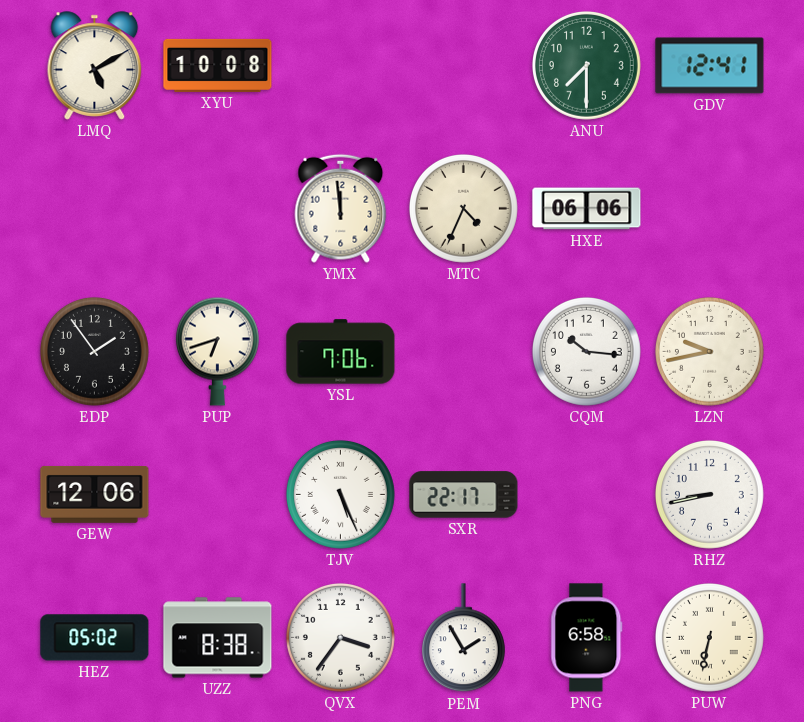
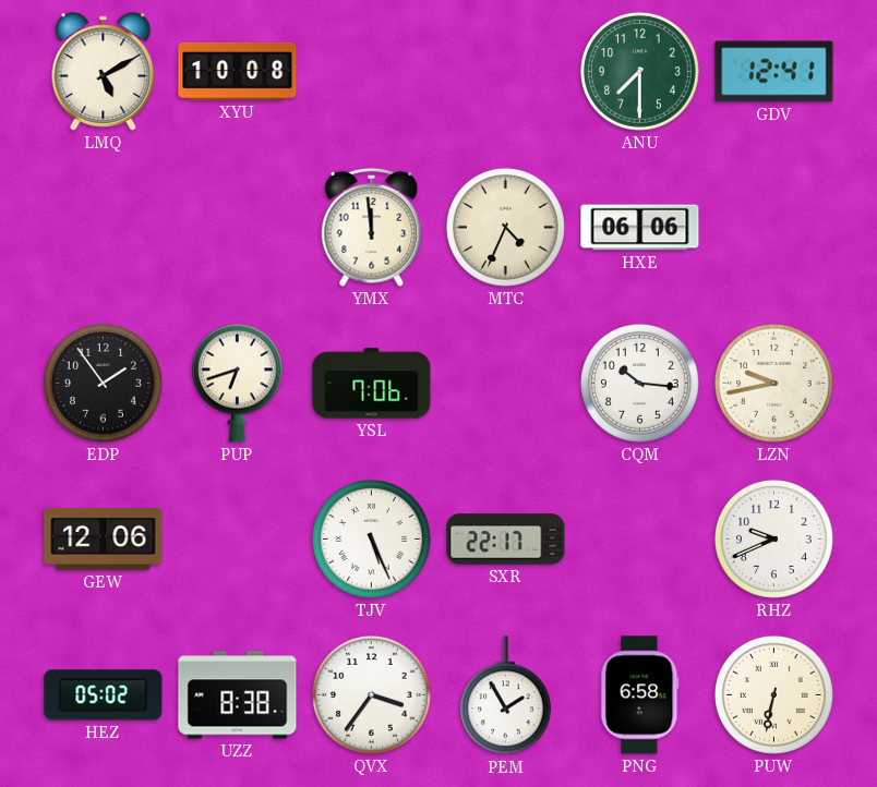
RHZ: 8:43 -> 9:41
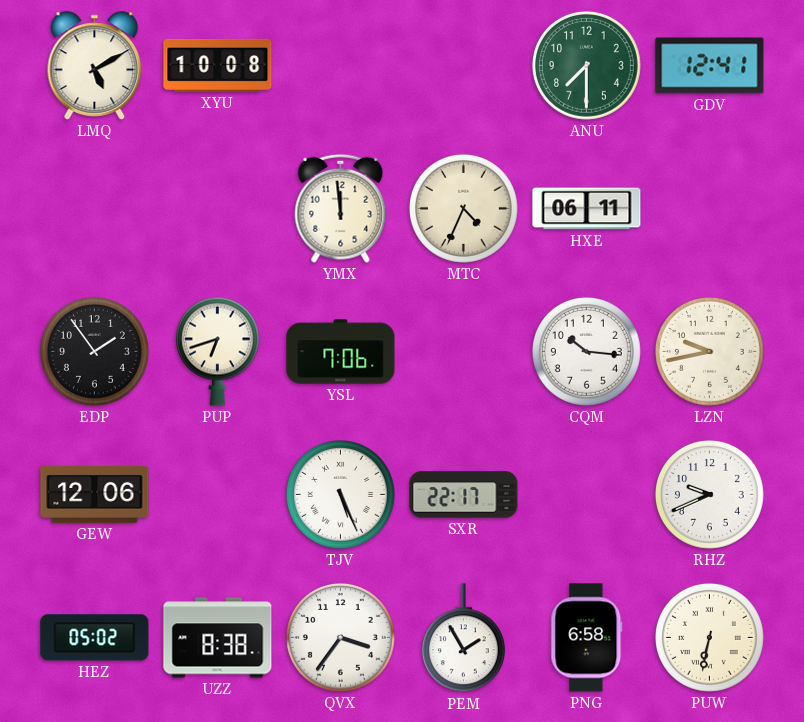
HXE: 06:06 -> 06:11
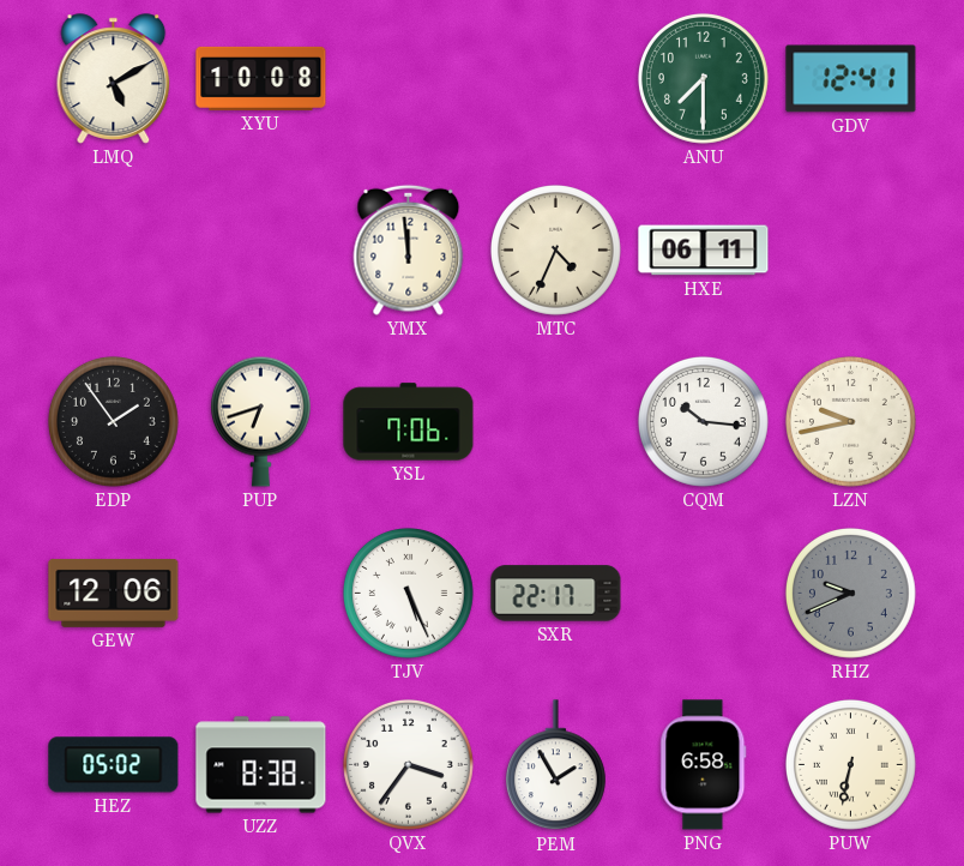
RHZ dial: white -> grey
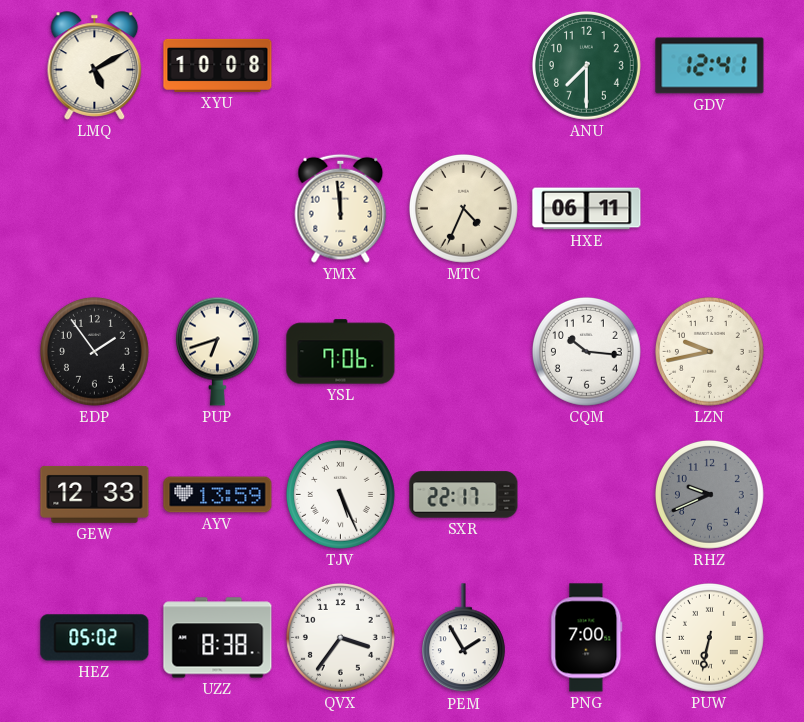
GEW: 12:06 -> 12:33
AYV: none -> 13:59
PNG: 6:58 -> 7:00
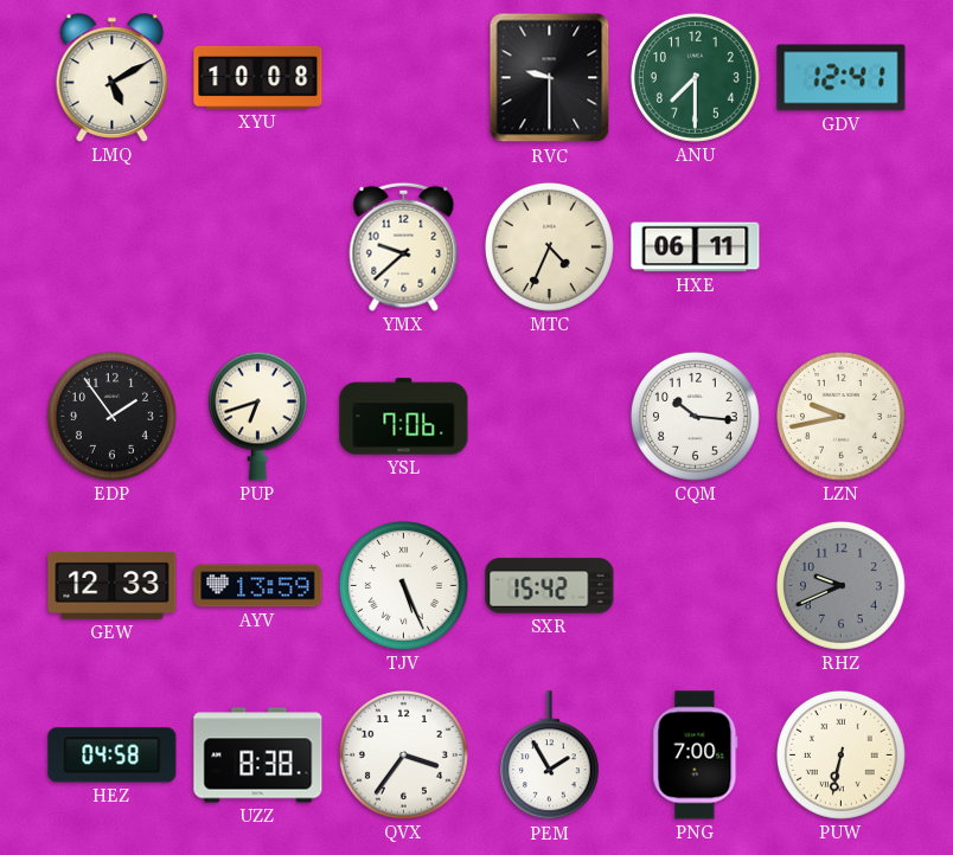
RVC: none -> 9:30
YMX: 11:59 -> 9:38
SXR: 22:17 -> 15:42
HEZ: 05:02 -> 04:58
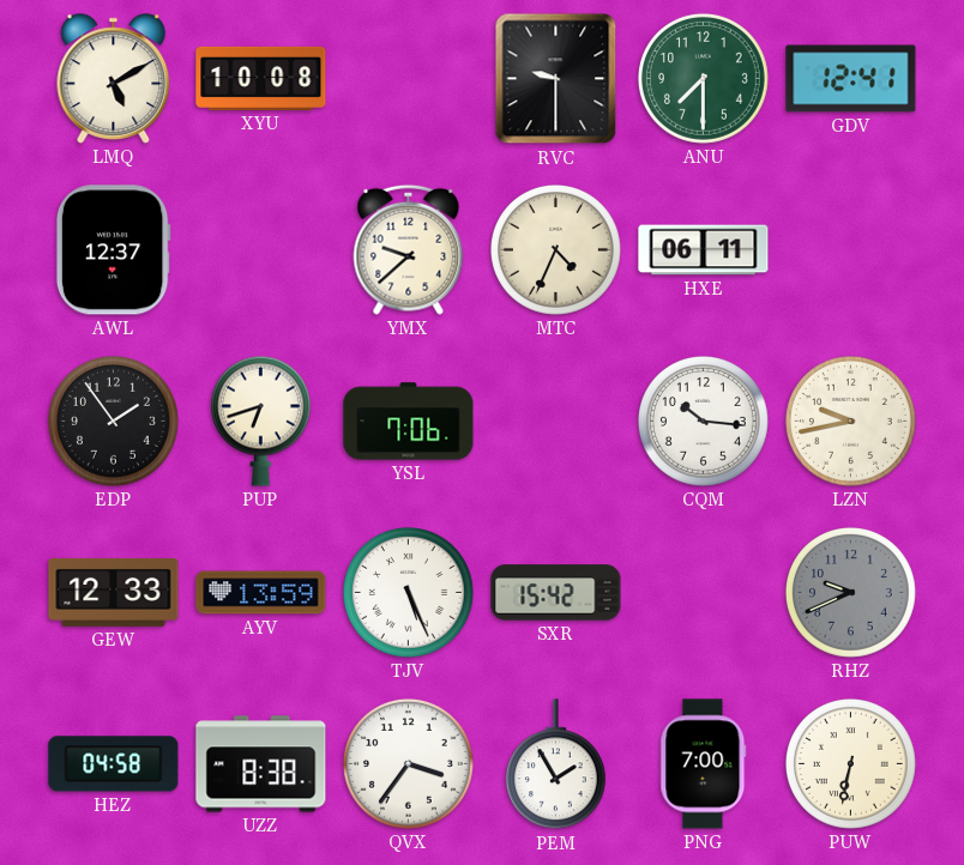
AWL: none -> 12:37
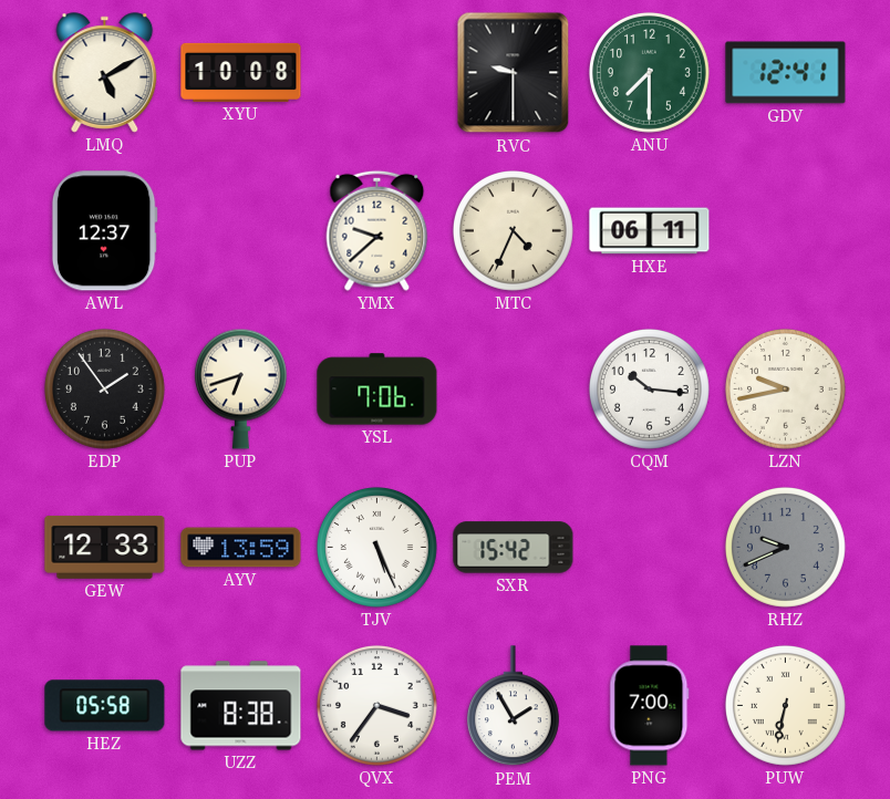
HEZ: 04:58 -> 05:58
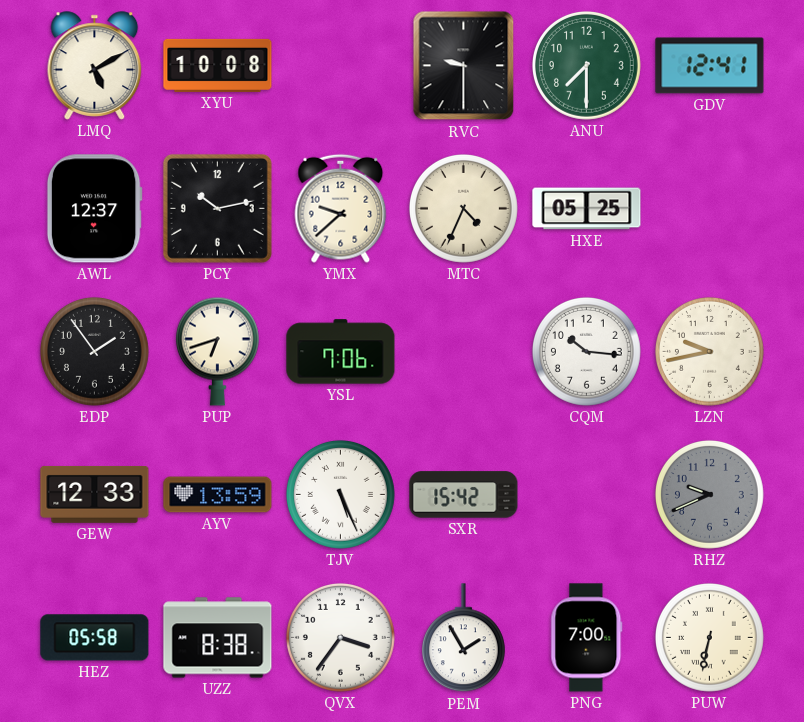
PCY: none -> 10:13
HXE: 06:11 -> 05:25
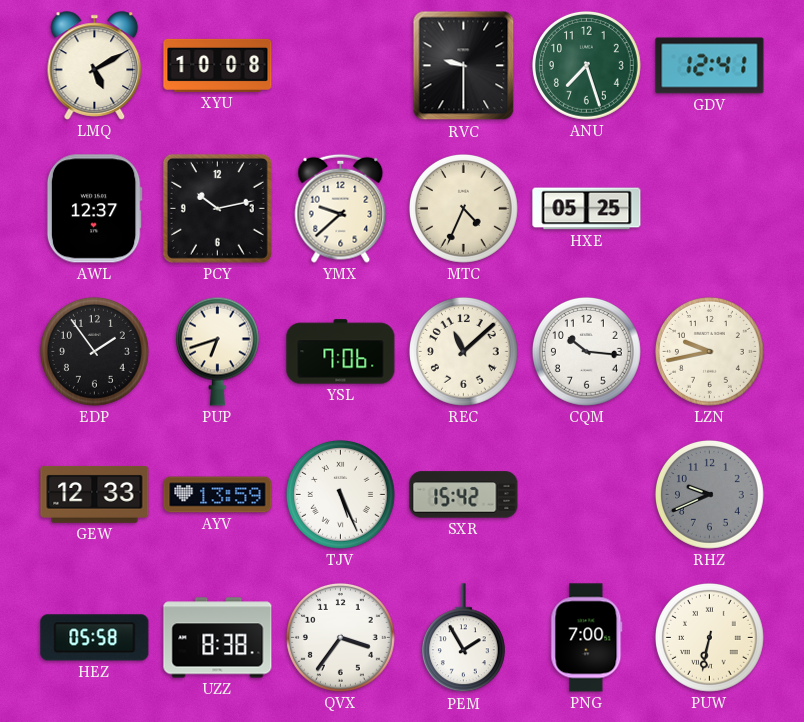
ANU: 7:30 -> 7:27
REC: none -> 11:08
